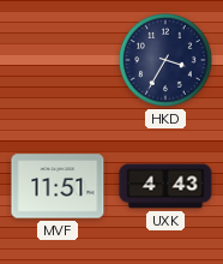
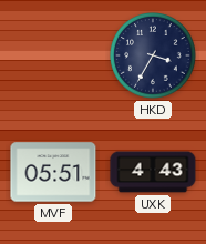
MVF: 11:51 -> 05:51
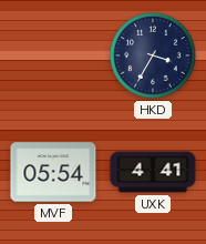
MVF: 05:51 -> 05:54
UXK: 4:43 -> 4:41
